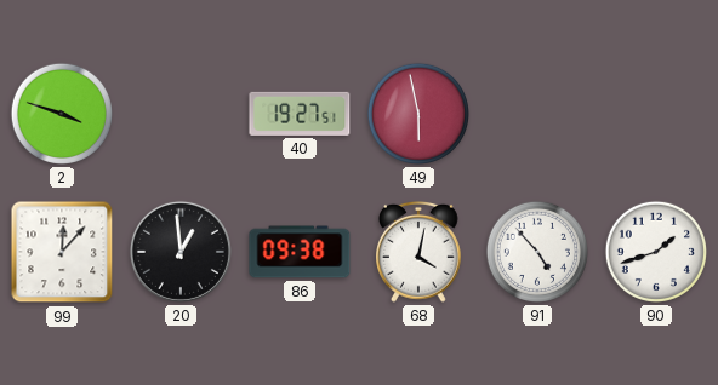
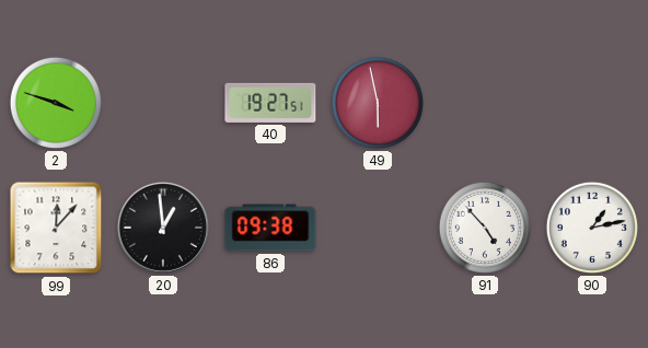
68: 4:02 -> none
90: 1:42 -> 1:13
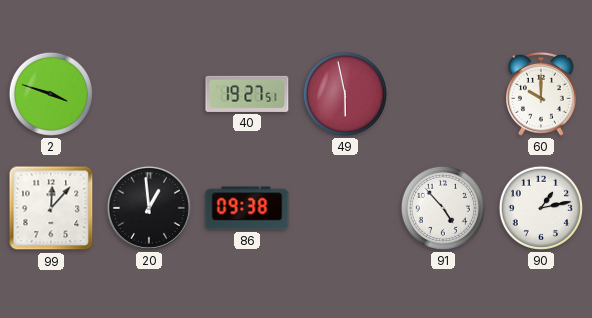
60: none -> 10:00
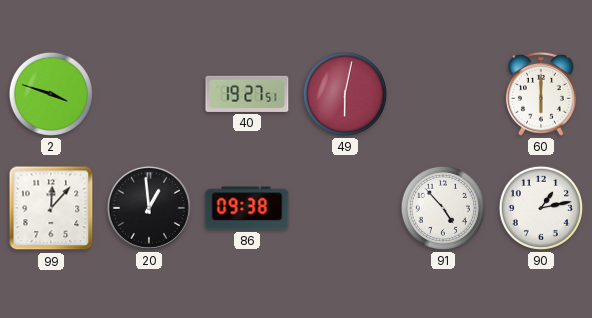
49: 5:58 -> 6:02
60: 10:00 -> 6:00
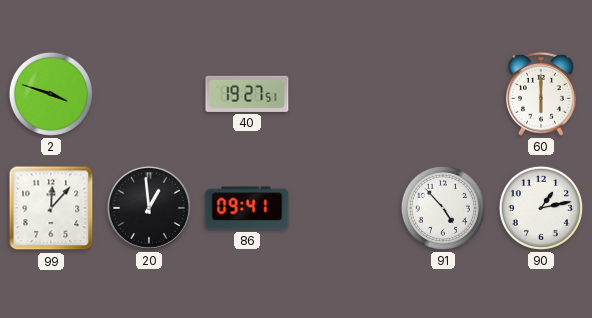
49: 6:02 -> none
86: 09:38 -> 09:41
